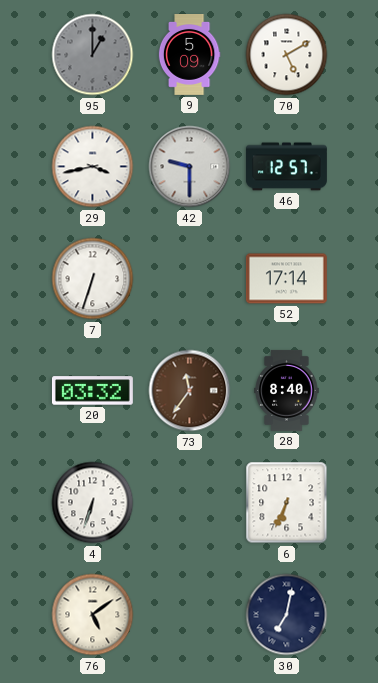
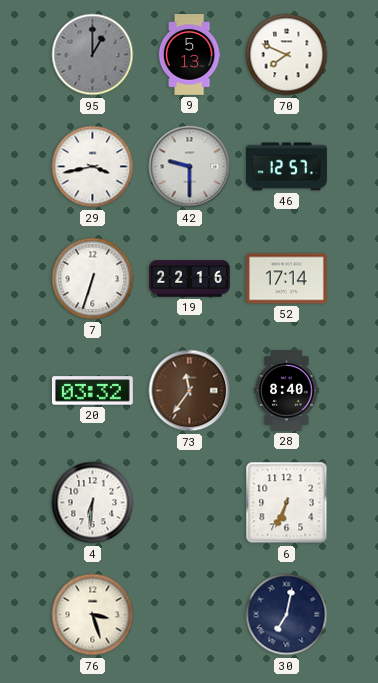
9: 5:09 -> 5:13
70: 5:10 -> 7:49
19: none -> 22:16
4: 6:33 -> 6:31
76: 5:09 -> 3:27
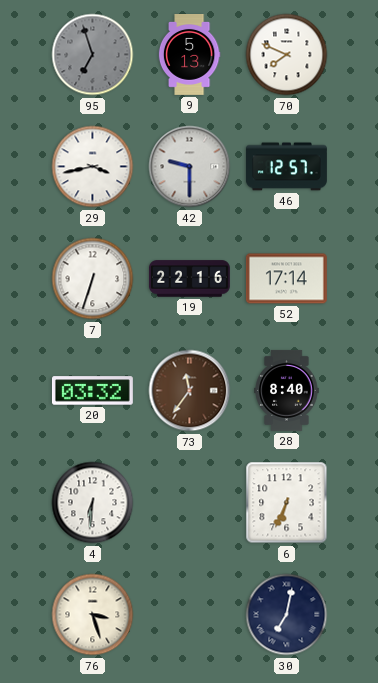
95: 1:00 -> 6:57
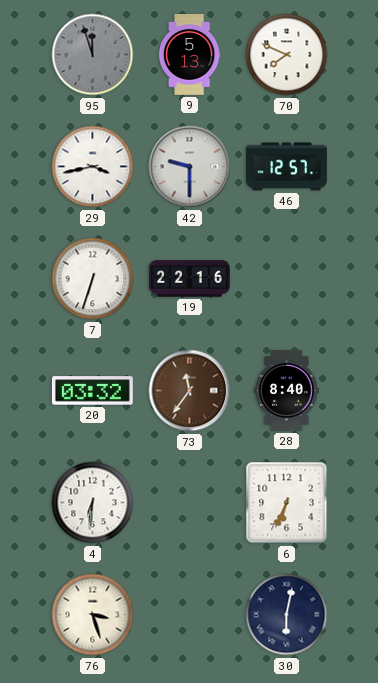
95: 6:57 -> 11:57
52: 17:14 -> none
30: 7:02 -> 6:02
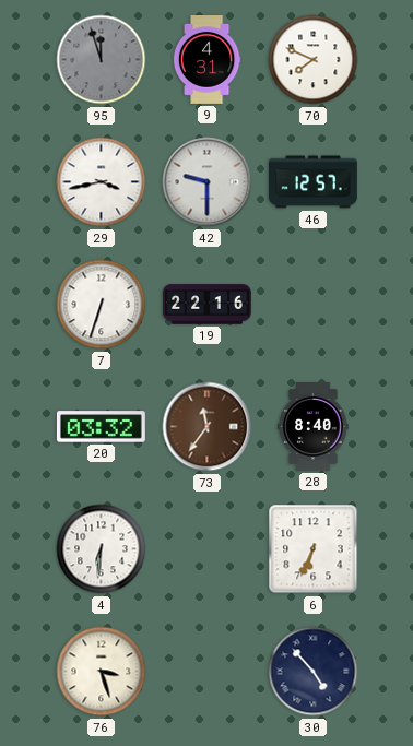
9: 5:13 -> 4:31
30: 6:02 -> 4:53
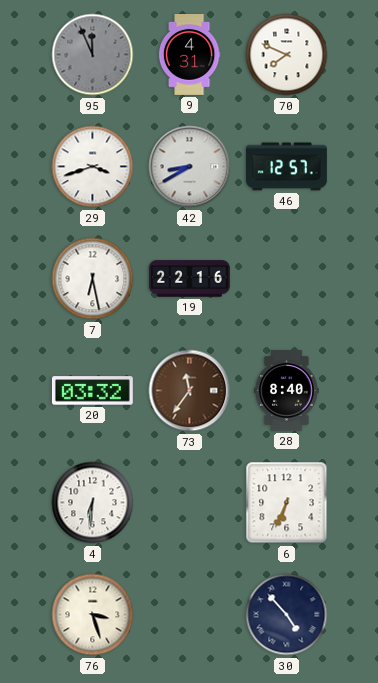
95: 11:57 -> 11:56
29: 3:43 -> 3:42
42: 9:30 -> 8:40
7: 6:33 -> 6:28
